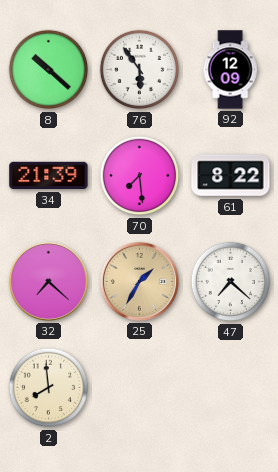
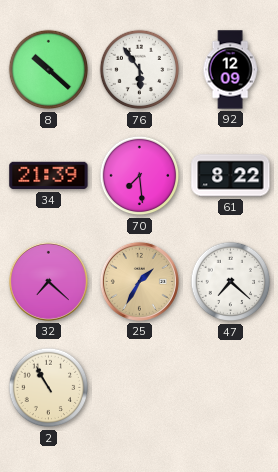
2: 7:59 -> 10:55
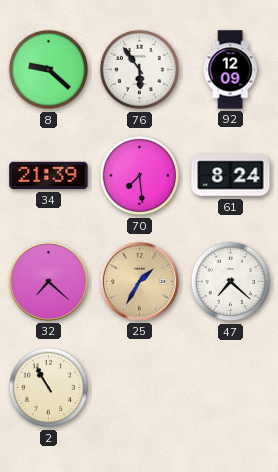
8: 10:22 -> 9:22
61: 8:22 -> 8:24
